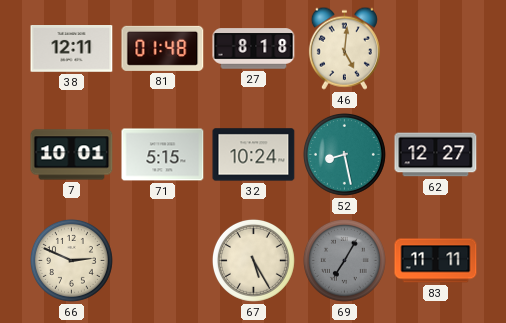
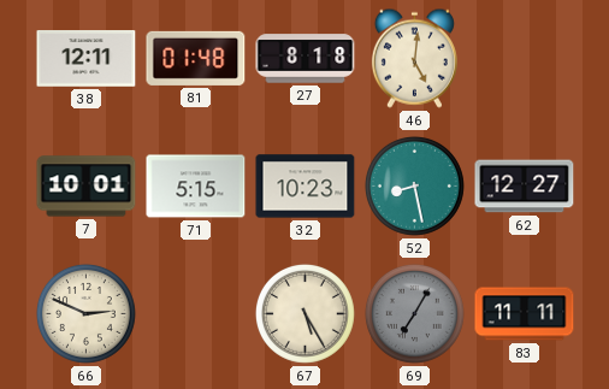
32: 10:24 -> 10:23
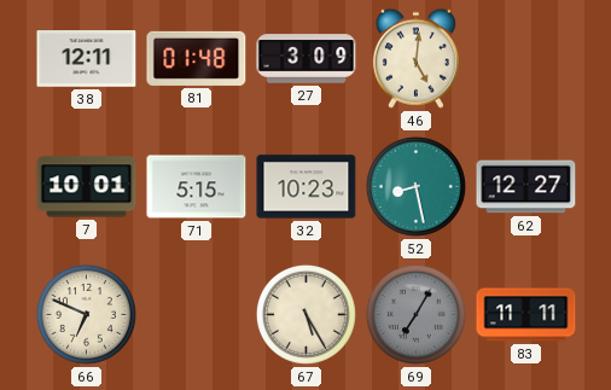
27: 8:18 -> 3:09
66: 2:49 -> 6:49
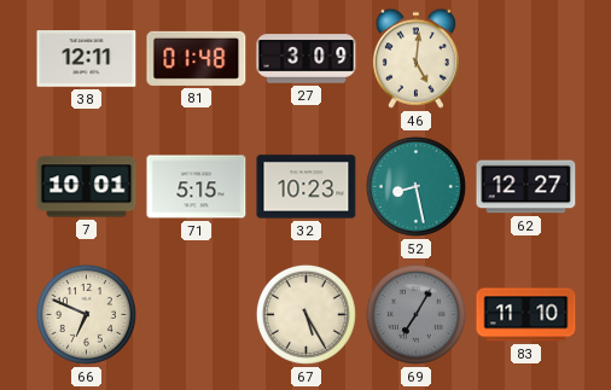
83: 11:11 -> 11:10
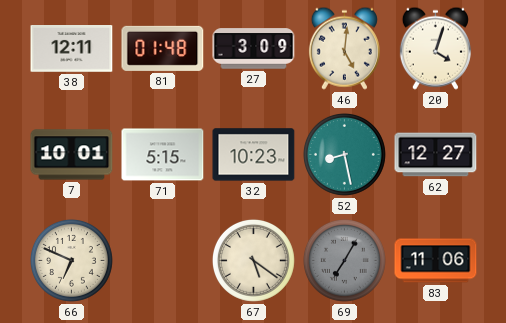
20: none -> 4:03
67: 5:25 -> 5:21
83: 11:10 -> 11:06
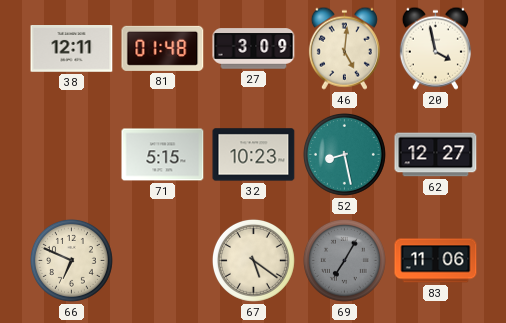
20: 4:03 -> 3:58
7: 10:01 -> none
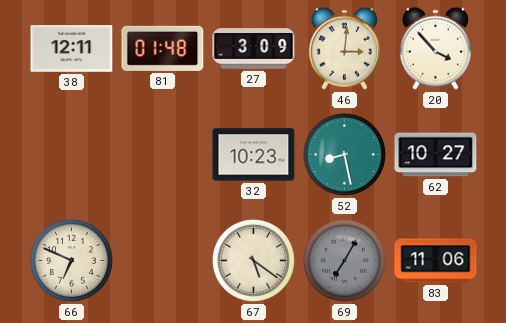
46: 5:01 -> 3:01
20: 3:58 -> 3:53
71: 5:15 -> none
62: 12:27 -> 10:27
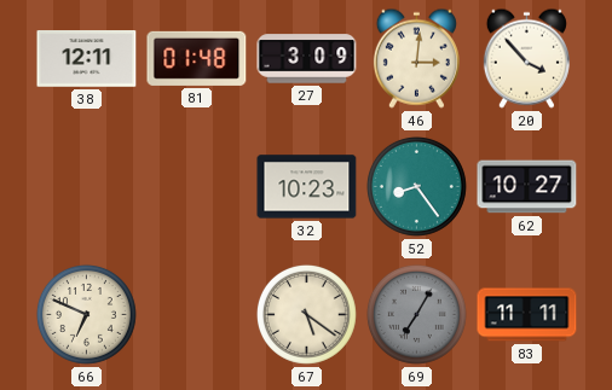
52: 8:28 -> 8:24
83: 11:06 -> 11:11
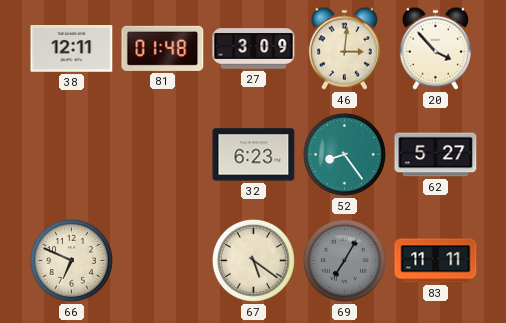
32: 10:23 -> 6:23
62: 10:27 -> 5:27
